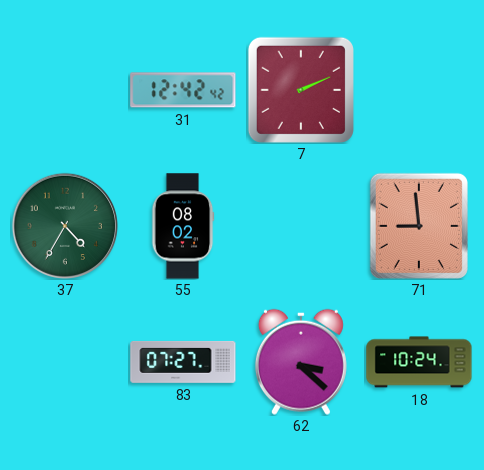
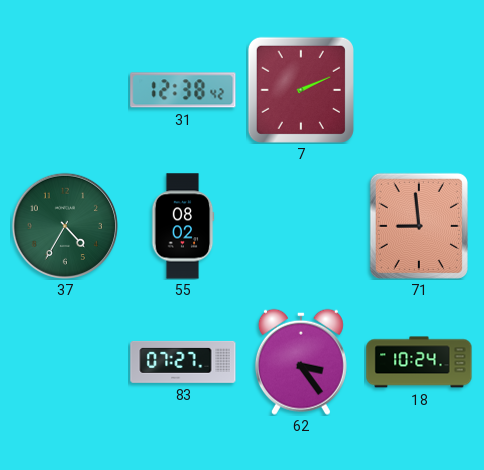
31: 12:42 -> 12:38
62: 3:22 -> 3:24
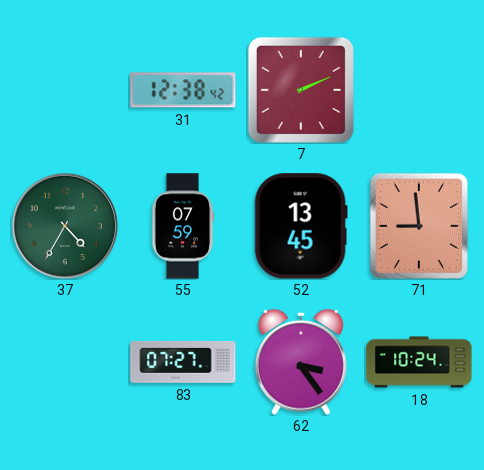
55: 08:02 -> 07:59
52: none -> 13:45
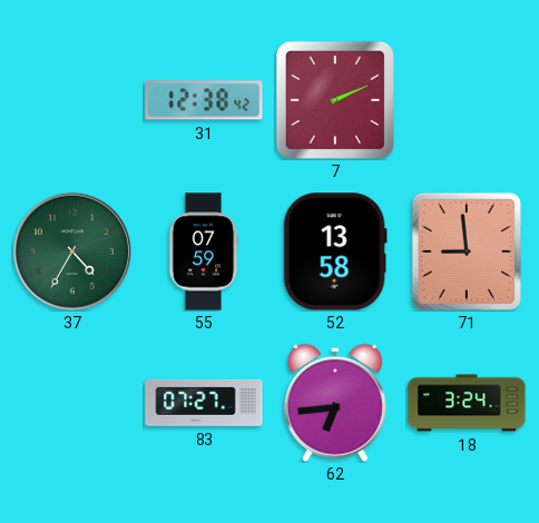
52: 13:45 -> 13:58
62: 3:24 -> 6:44
18: 10:24 -> 3:24
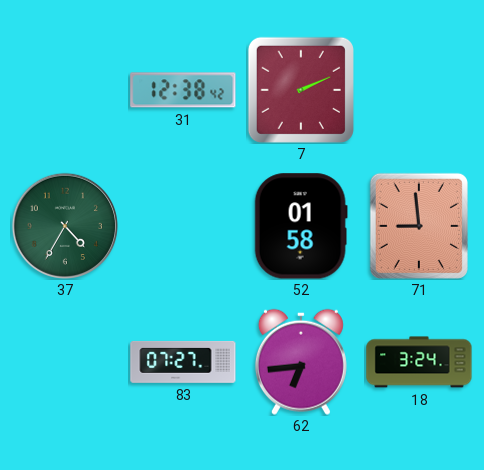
55: 07:59 -> none
52: 13:58 -> 01:58
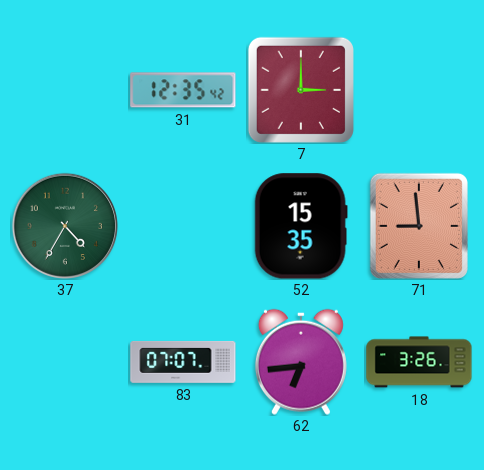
31: 12:38 -> 12:35
7: 2:11 -> 3:00
52: 01:58 -> 15:35
83: 07:27 -> 07:07
18: 3:24 -> 3:26
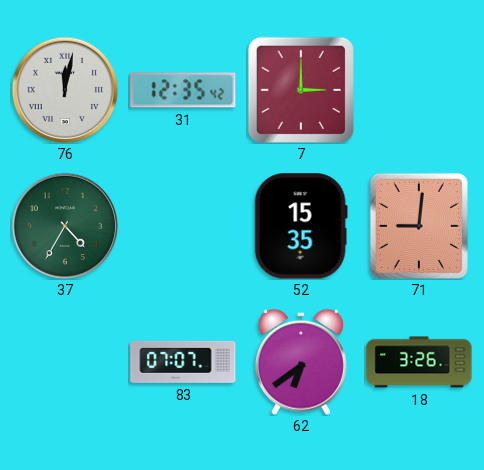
76: none -> 12:02
71: 8:59 -> 9:01
62: 6:44 -> 6:39
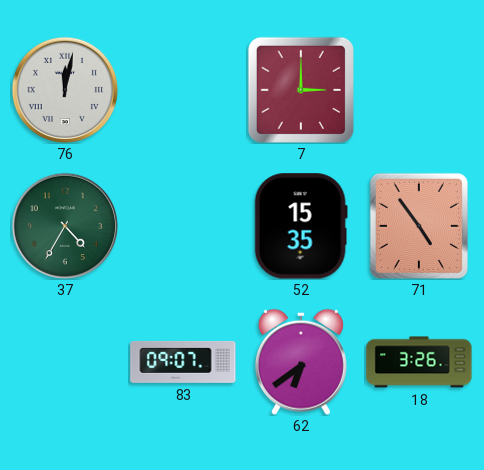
31: 12:35 -> none
71: 9:01 -> 4:54
83: 07:07 -> 09:07
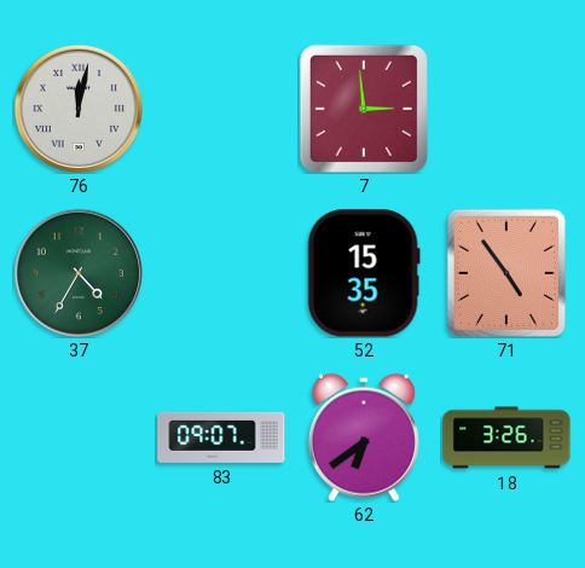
7: 3:00 -> 2:59
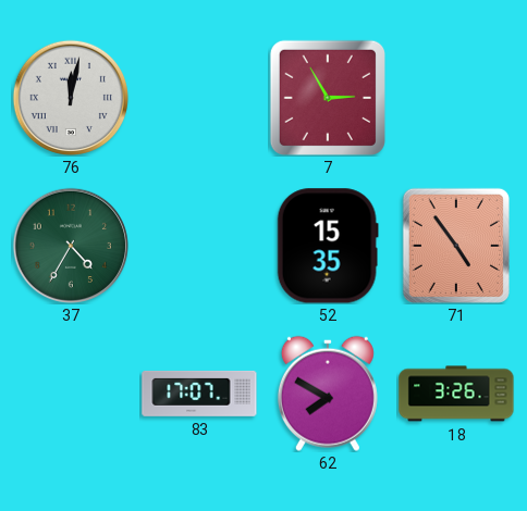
7: 2:59 -> 2:55
83: 09:07 -> 17:07
62: 6:39 -> 7:50
